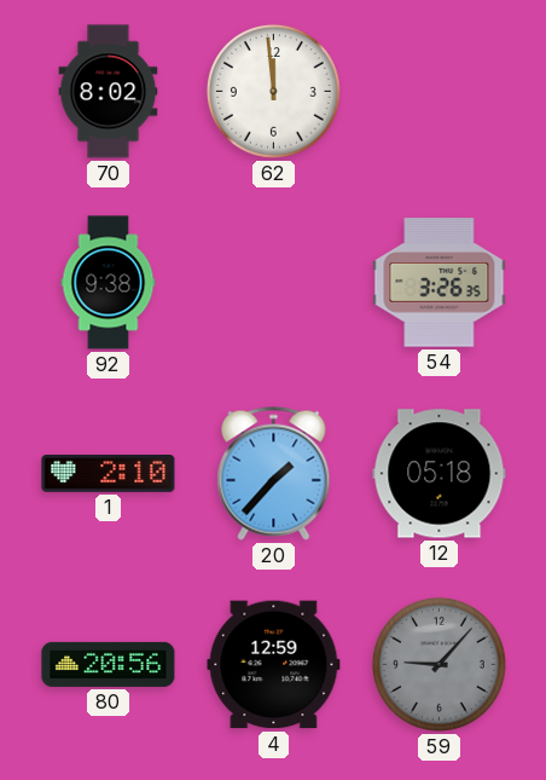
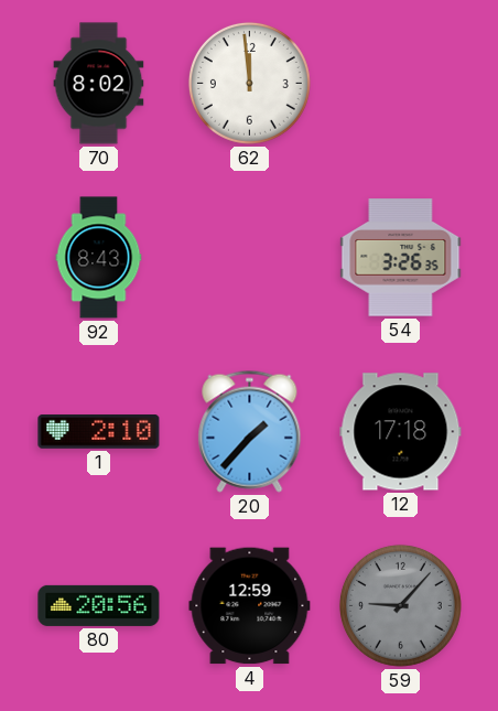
92: 9:38 -> 8:43
12: 05:18 -> 17:18
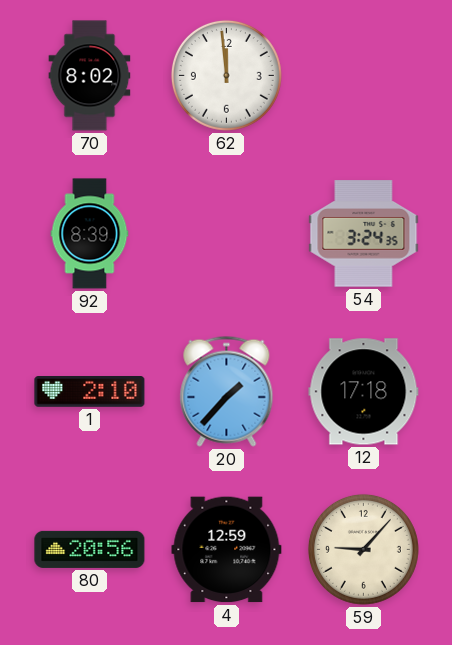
92: 8:43 -> 8:39
54: 3:26 -> 3:24
59 dial: grey -> cream
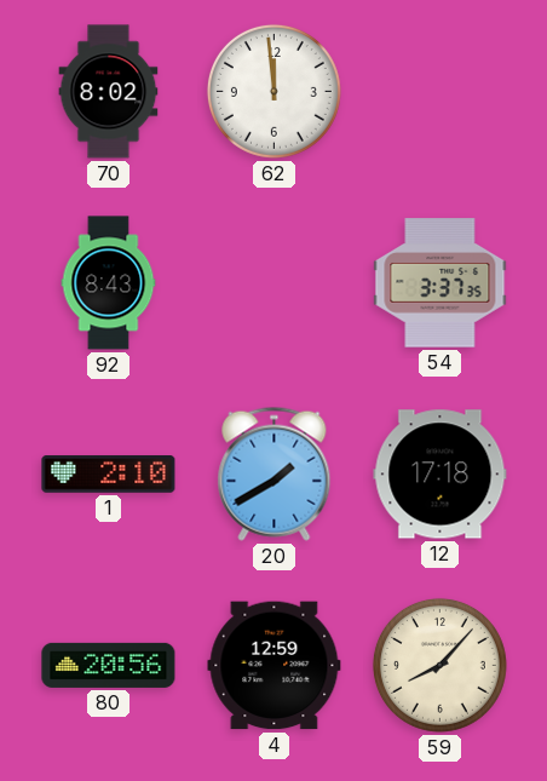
92: 8:39 -> 8:43
54: 3:24 -> 3:37
20: 1:37 -> 1:40
59: 9:07 -> 8:07
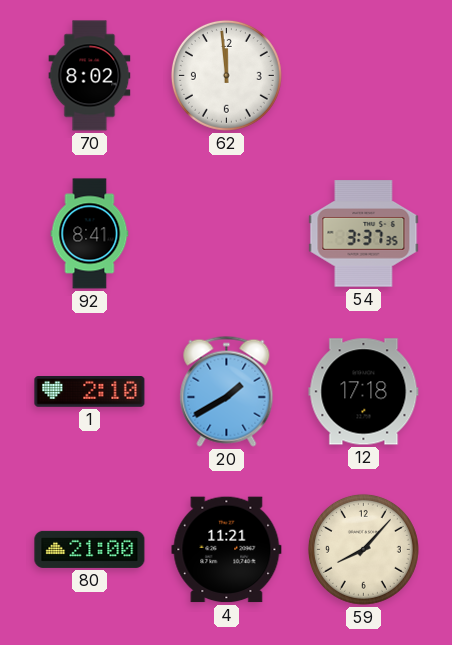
92: 8:43 -> 8:41
80: 20:56 -> 21:00
4: 12:59 -> 11:21
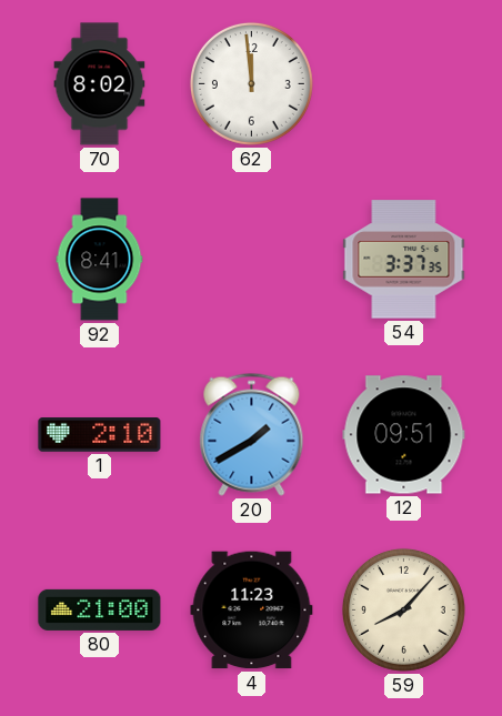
12: 17:18 -> 09:51
4: 11:21 -> 11:23
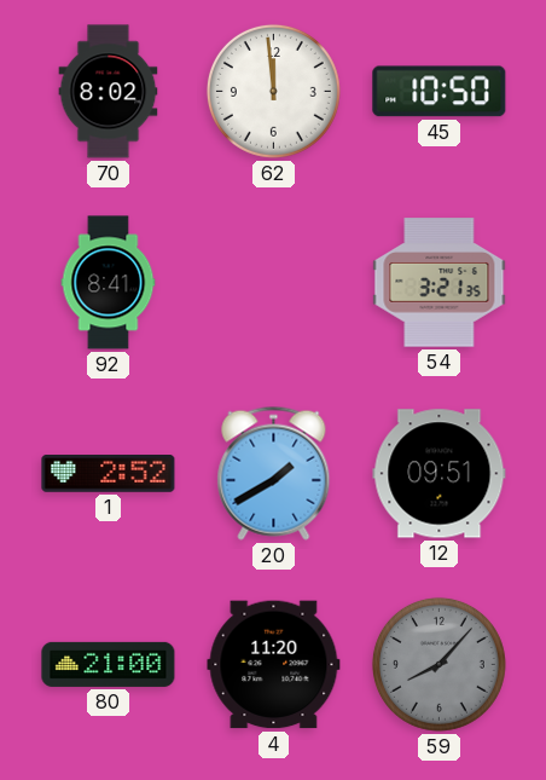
45: none -> 10:50
54: 3:37 -> 3:21
1: 2:10 -> 2:52
4: 11:23 -> 11:20
59 dial: cream -> grey
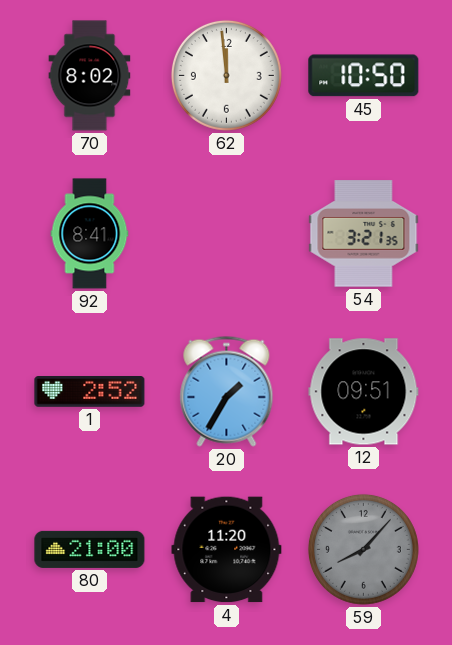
20: 1:40 -> 1:35
